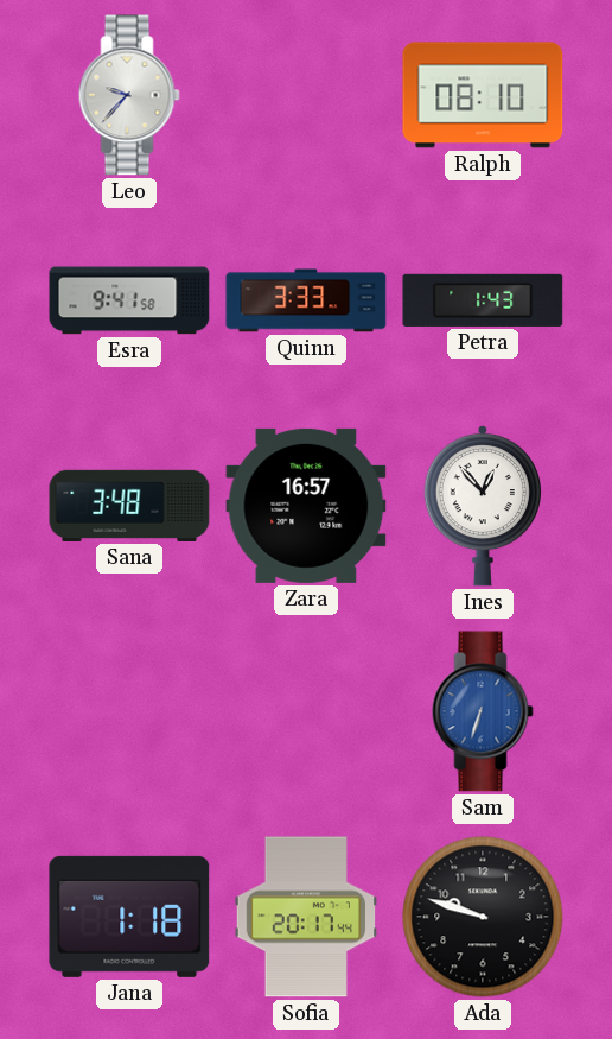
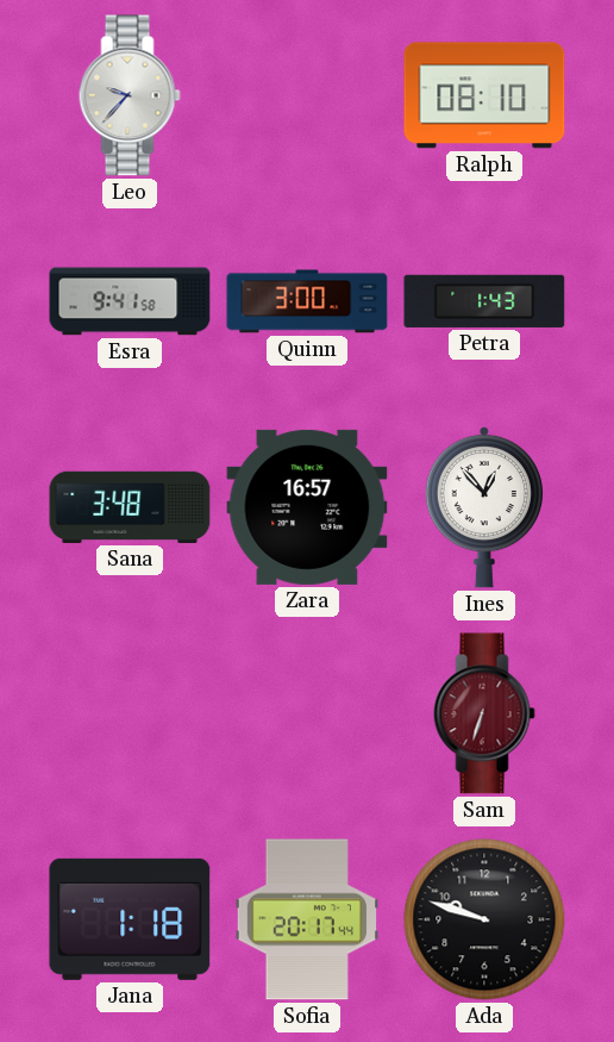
Quinn: 3:33 -> 3:00
Sam dial: blue -> burgundy
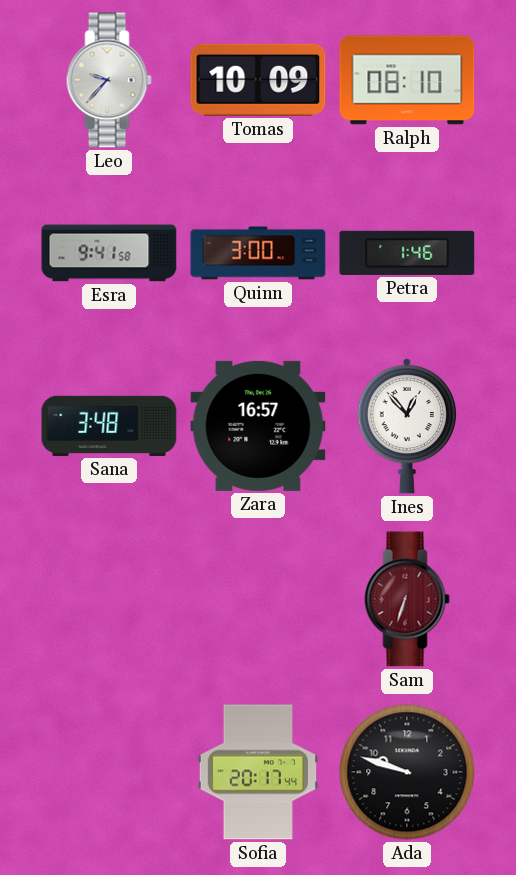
Tomas: none -> 10:09
Petra: 1:43 -> 1:46
Jana: 1:18 -> none
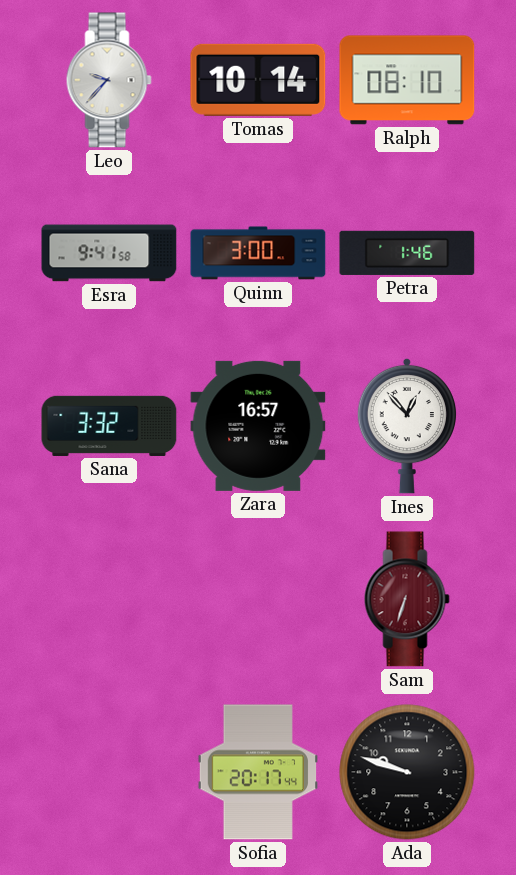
Tomas: 10:09 -> 10:14
Sana: 3:48 -> 3:32
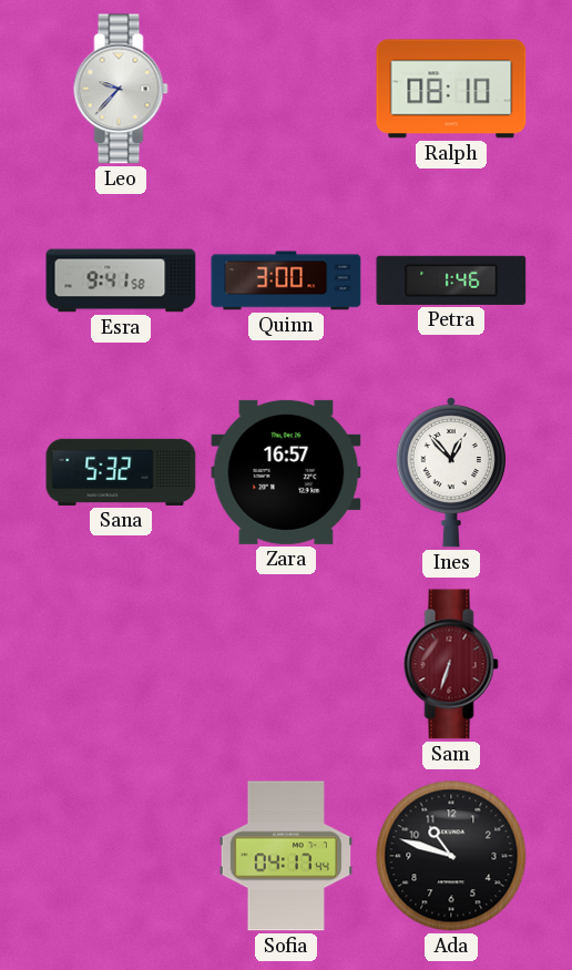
Tomas: 10:14 -> none
Sana: 3:32 -> 5:32
Sofia: 20:17 -> 04:17
Ada: 9:48 -> 10:48
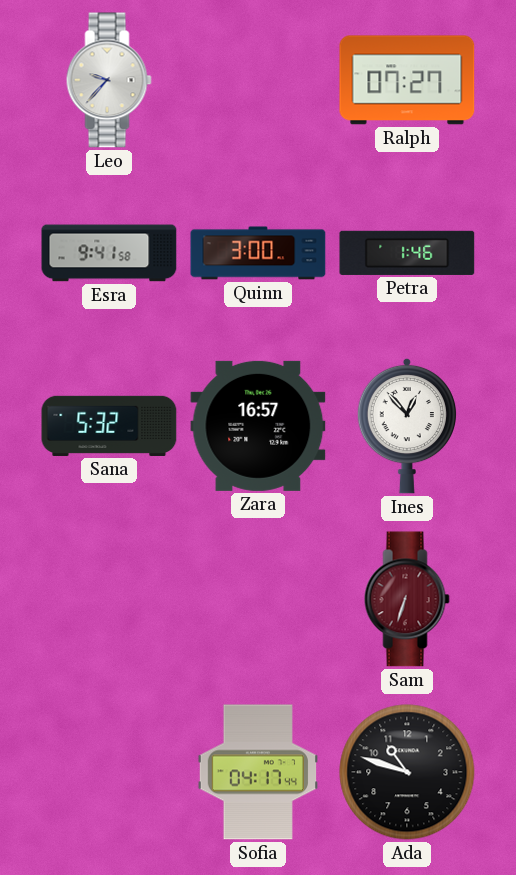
Ralph: 08:10 -> 07:27
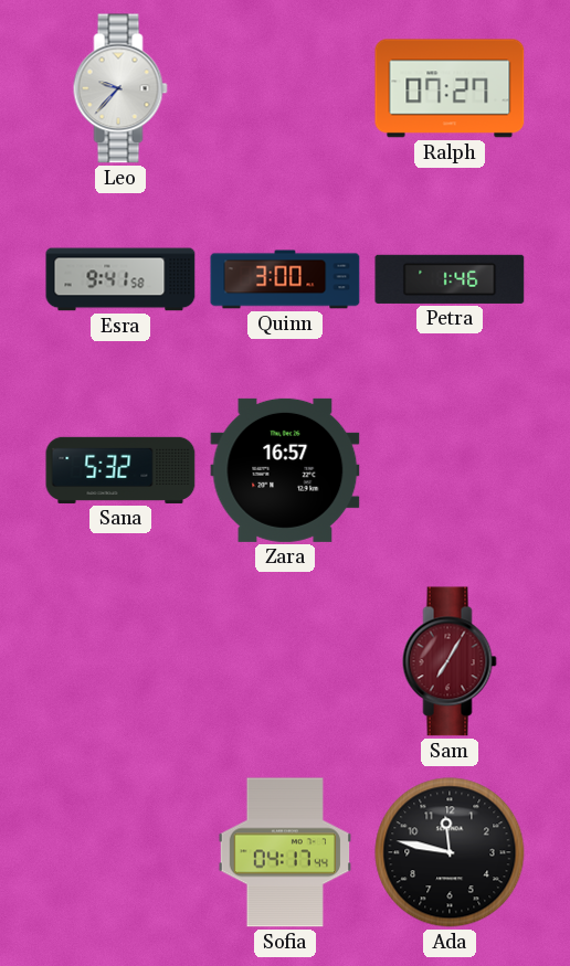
Ines: 12:53 -> none
Sam: 6:33 -> 7:05
Ada: 10:48 -> 11:47
